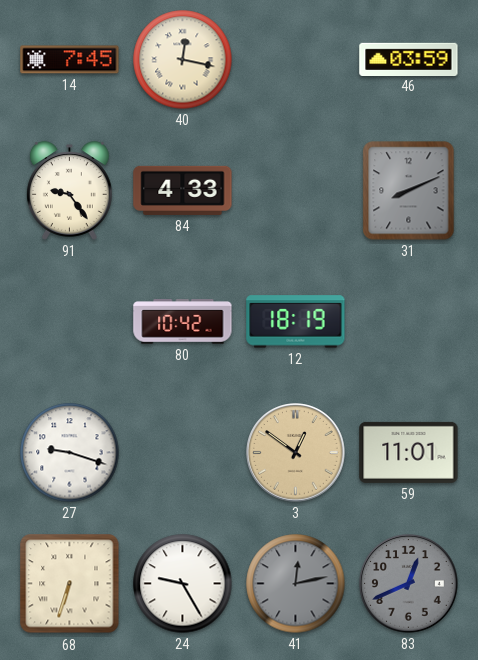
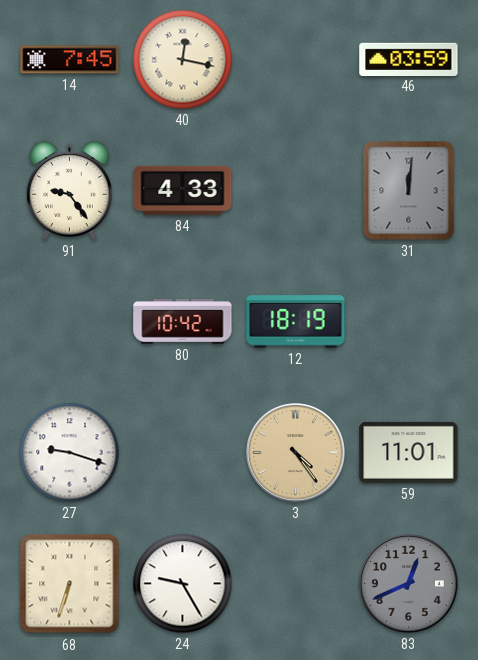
31: 8:11 -> 12:01
3: 12:51 -> 4:24
41: 12:13 -> none
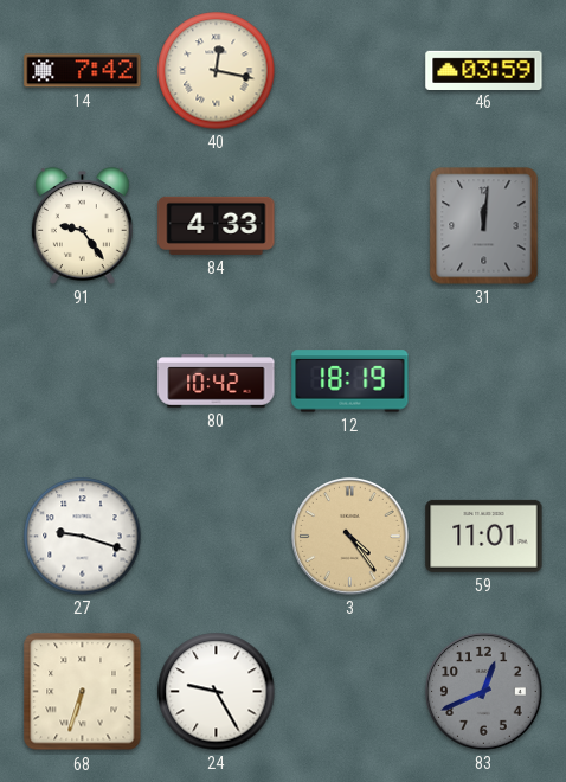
14: 7:45 -> 7:42
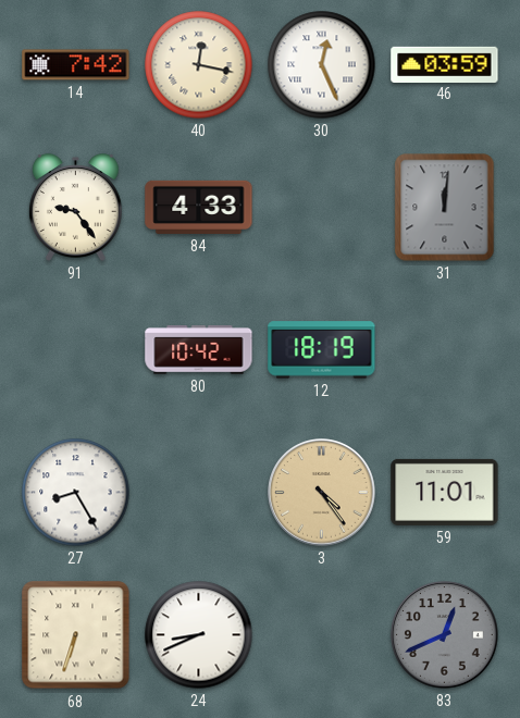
30: none -> 12:26
27: 9:18 -> 8:25
24: 9:25 -> 8:41
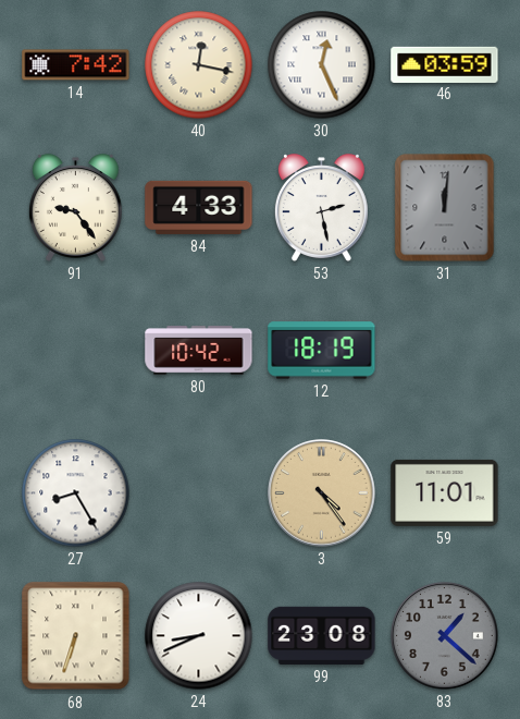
53: none -> 2:28
99: none -> 23:08
83: 12:41 -> 1:22
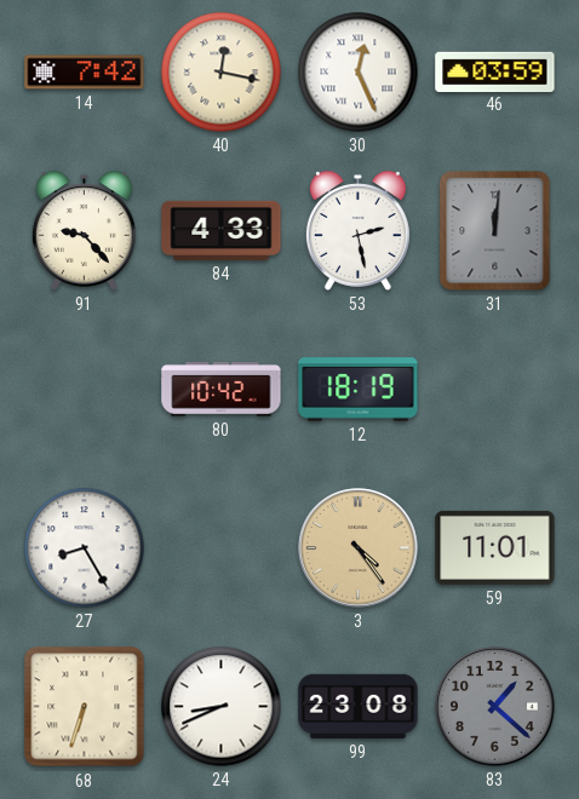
91: 9:24 -> 9:23
